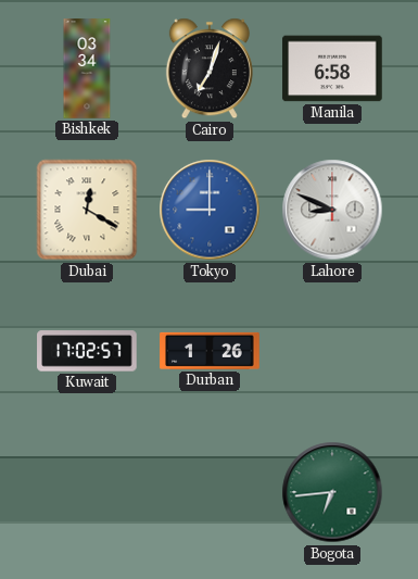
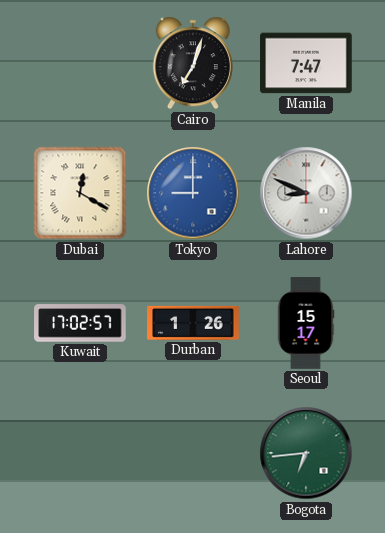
Bishkek: 03:34 -> none
Manila: 6:58 -> 7:47
Seoul: none -> 15:17
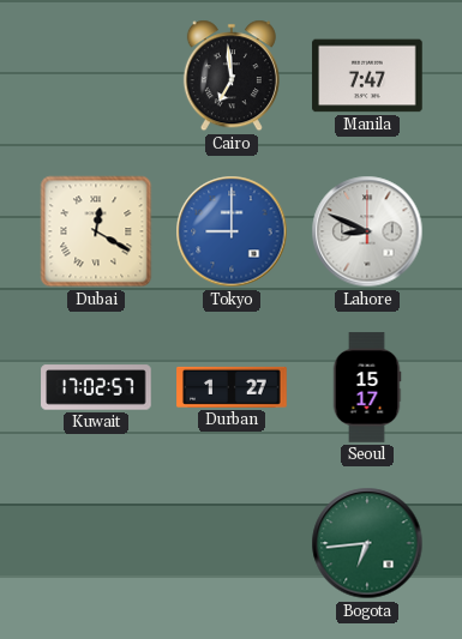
Cairo: 7:03 -> 6:59
Durban: 1:26 -> 1:27
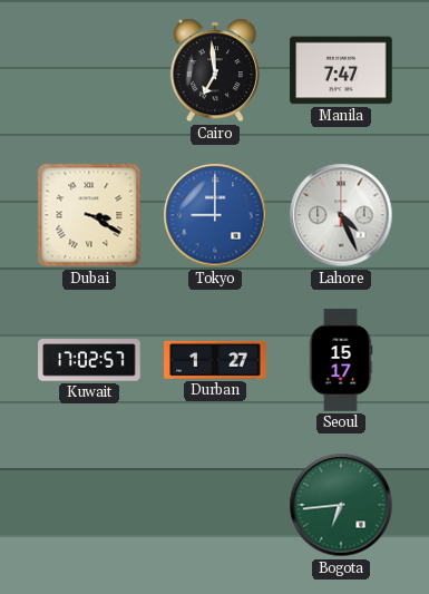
Dubai: 12:20 -> 3:20
Lahore: 8:49 -> 4:26
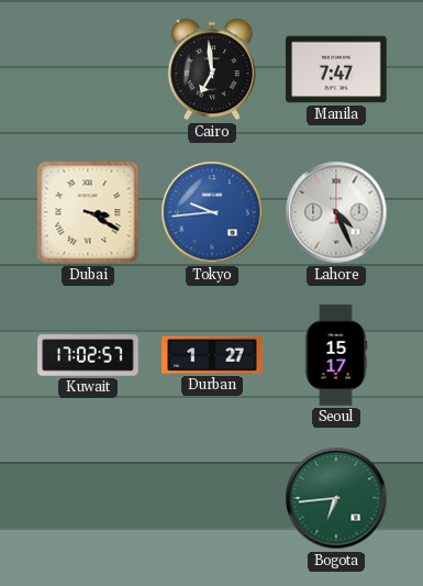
Tokyo: 9:00 -> 9:44
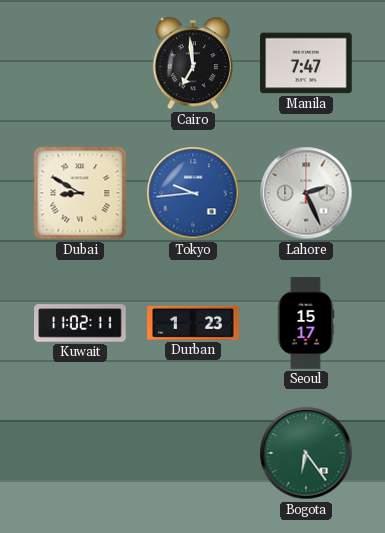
Dubai: 3:20 -> 8:50
Lahore: 4:26 -> 2:26
Kuwait: 17:02 -> 11:02
Durban: 1:27 -> 1:23
Bogota: 6:44 -> 6:24
